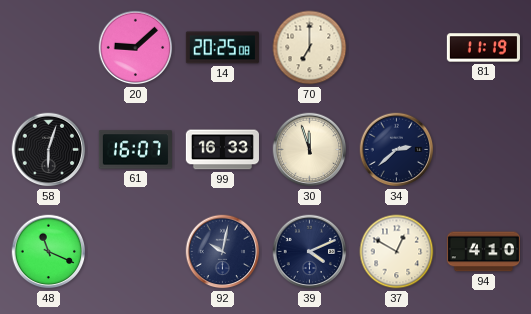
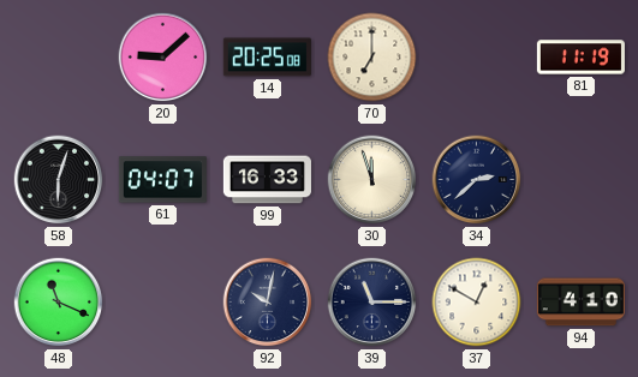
61: 16:07 -> 04:07
39: 4:11 -> 11:15
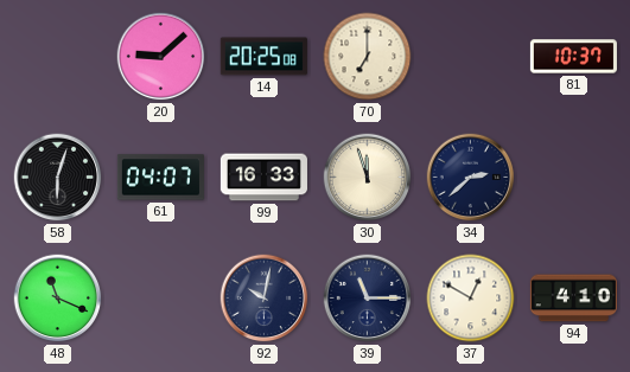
81: 11:19 -> 10:37
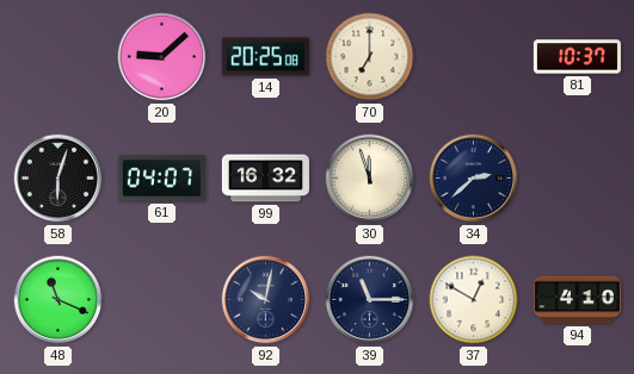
99: 16:33 -> 16:32
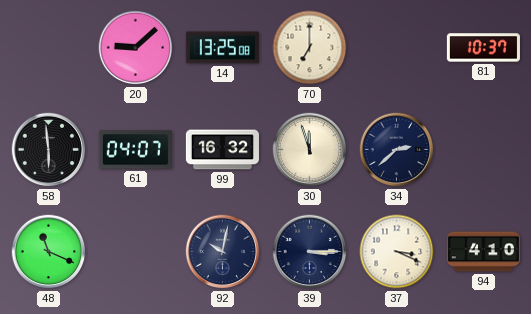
14: 20:25 -> 13:25
58: 6:03 -> 5:59
39: 11:15 -> 3:15
37: 12:50 -> 3:19
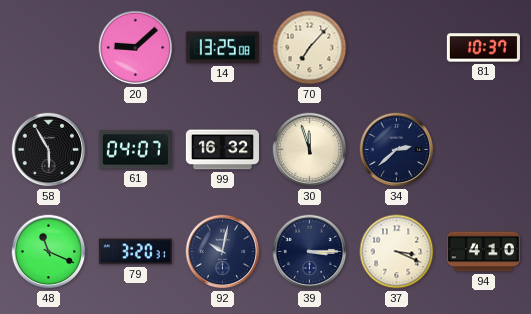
70: 7:00 -> 7:07
58: 5:59 -> 5:55
79: none -> 3:20
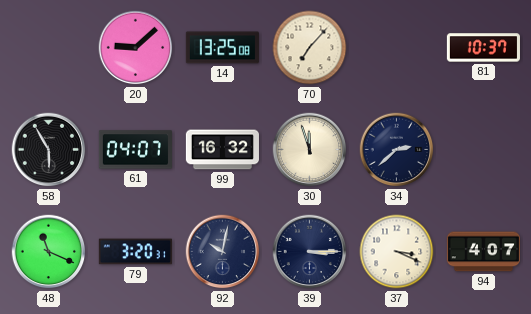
94: 4:10 -> 4:07
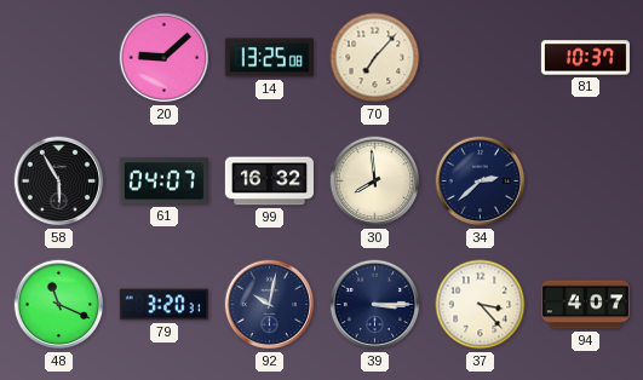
30: 11:57 -> 7:59
37: 3:19 -> 3:23
